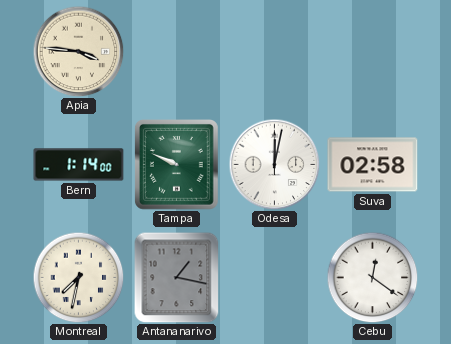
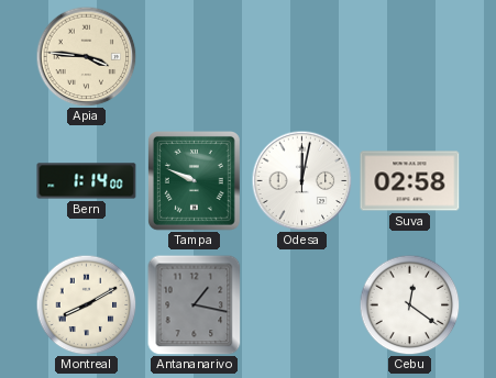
Montreal: 7:32 -> 8:10
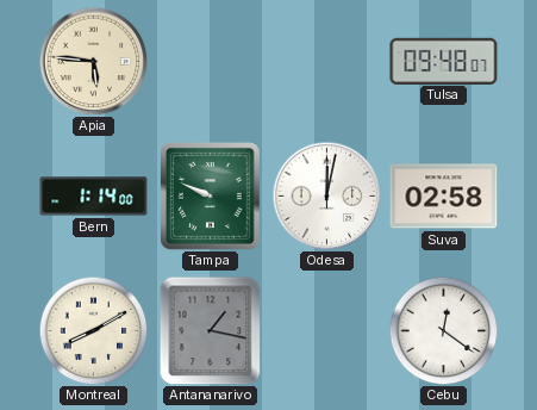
Apia: 3:46 -> 5:46
Tulsa: none -> 09:48
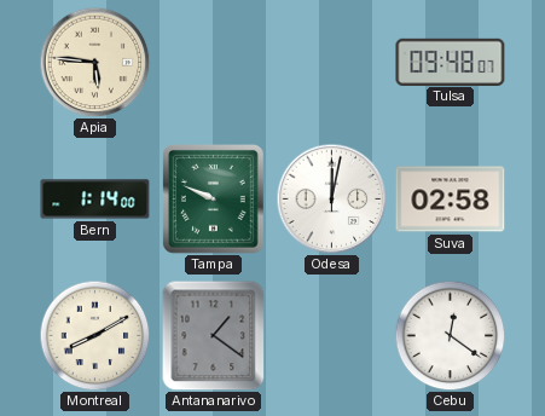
Antananarivo: 1:17 -> 1:21
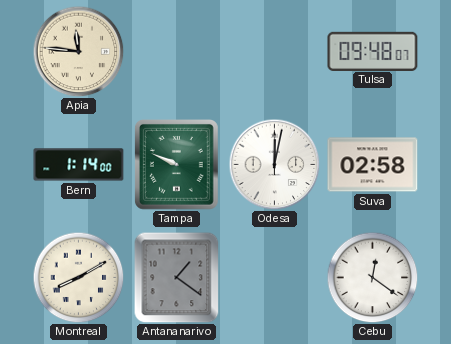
Apia: 5:46 -> 11:46
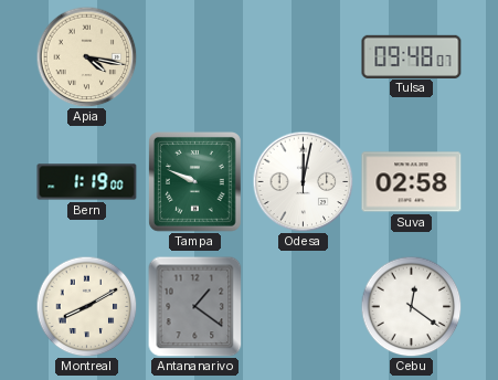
Apia: 11:46 -> 4:17
Bern: 1:14 -> 1:19
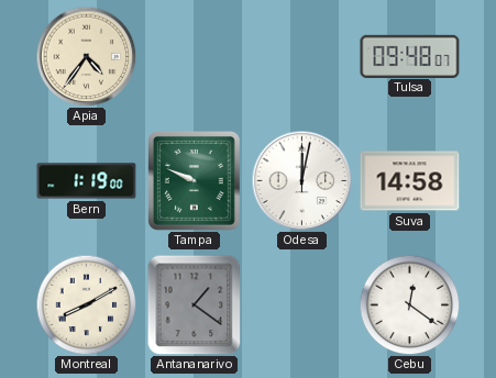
Apia: 4:17 -> 4:36
Suva: 02:58 -> 14:58
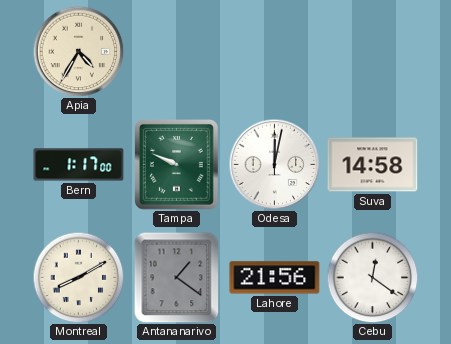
Apia: 4:36 -> 4:35
Tulsa: 09:48 -> none
Bern: 1:19 -> 1:17
Lahore: none -> 21:56
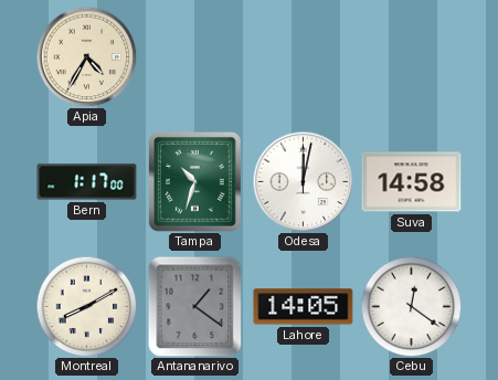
Tampa: 9:49 -> 10:33
Lahore: 21:56 -> 14:05
